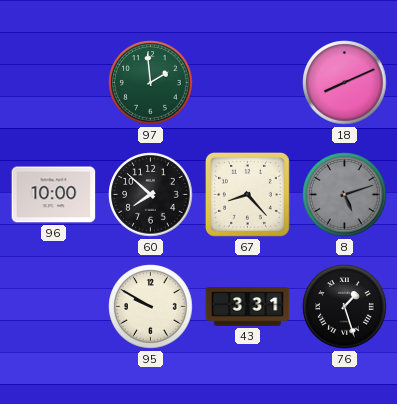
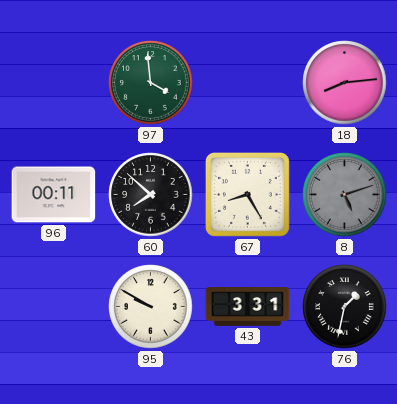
97: 1:59 -> 3:59
18: 8:11 -> 8:14
96: 10:00 -> 00:11
67: 8:23 -> 8:25
76: 1:27 -> 1:32
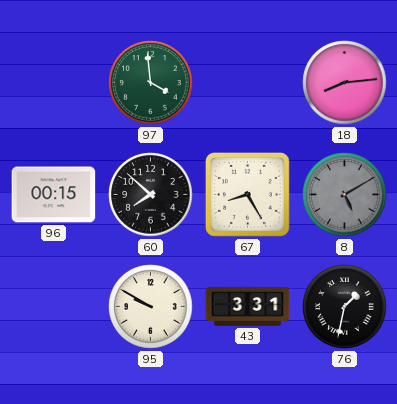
96: 00:11 -> 00:15
8: 5:12 -> 5:10
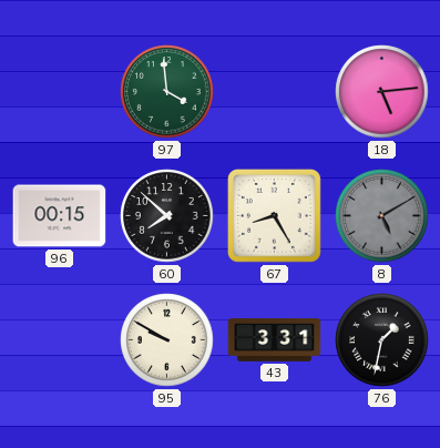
18: 8:14 -> 5:14
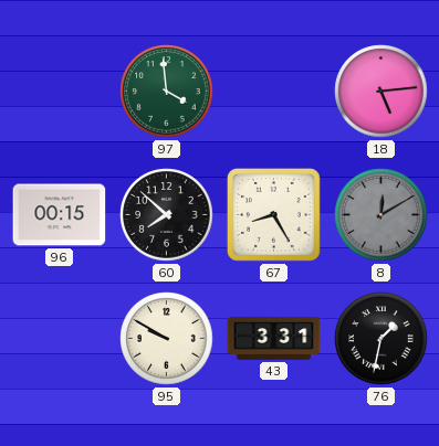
8: 5:10 -> 12:10
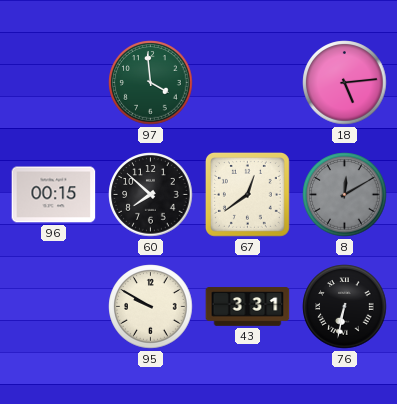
67: 8:25 -> 12:39
76: 1:32 -> 6:32
